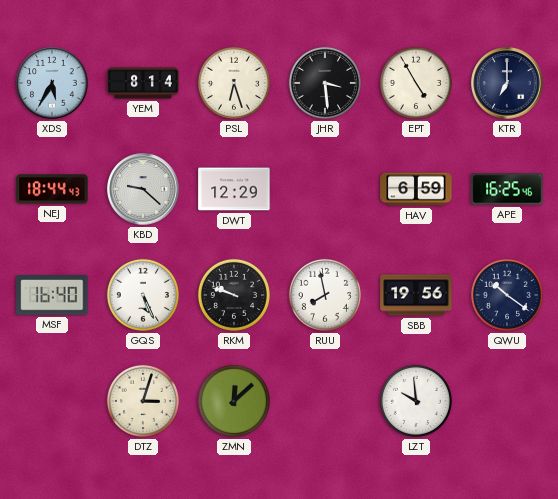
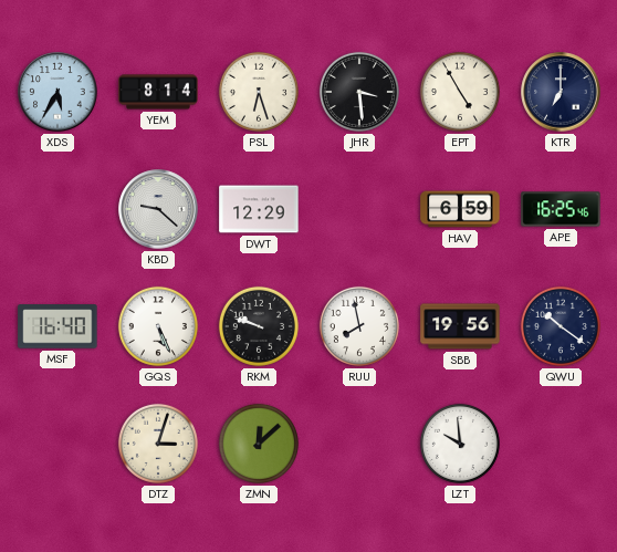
NEJ: 18:44 -> none
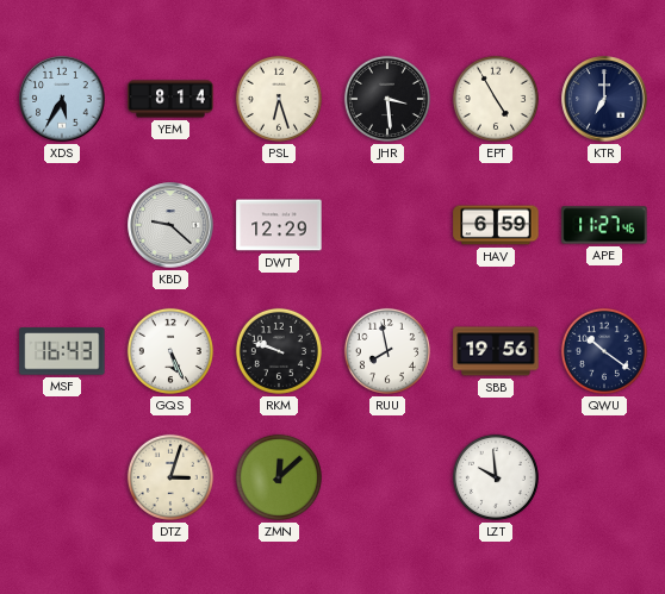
APE: 16:25 -> 11:27
MSF: 16:40 -> 16:43
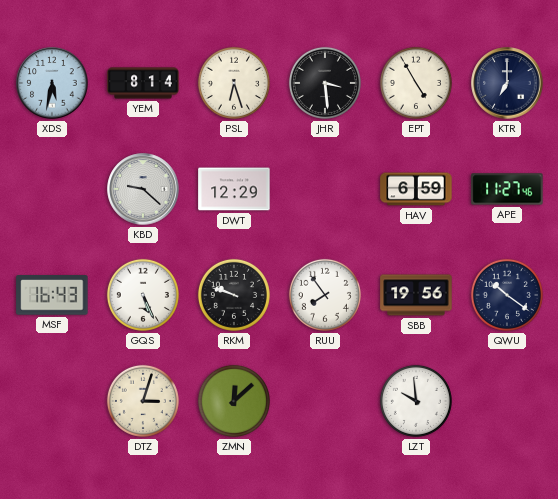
XDS: 5:35 -> 5:32
RUU: 7:58 -> 7:54
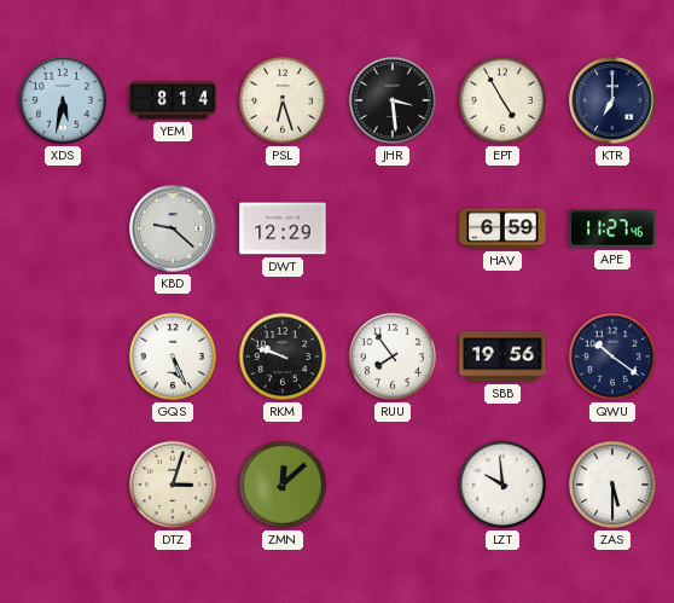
MSF: 16:43 -> none
ZAS: none -> 5:30
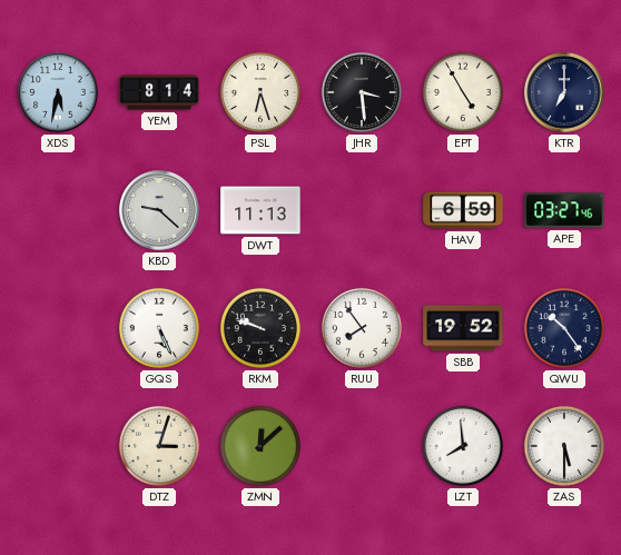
DWT: 12:29 -> 11:13
APE: 11:27 -> 03:27
SBB: 19:56 -> 19:52
QWU: 10:21 -> 10:24
LZT: 9:59 -> 7:59
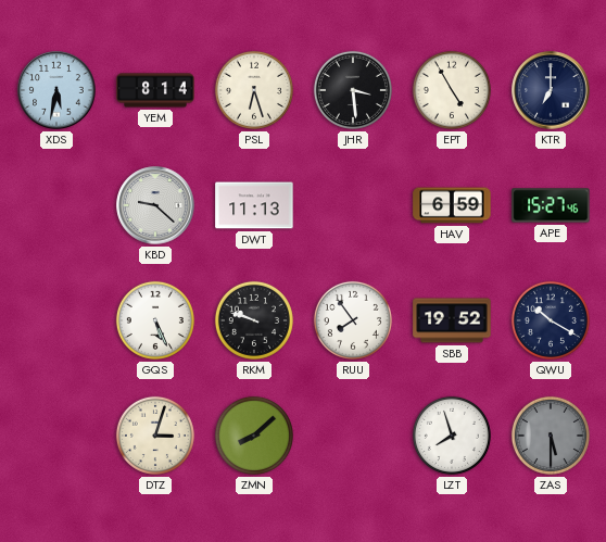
APE: 03:27 -> 15:27
QWU: 10:24 -> 10:20
ZMN: 12:08 -> 8:08
LZT: 7:59 -> 7:57
ZAS dial: white -> grey
